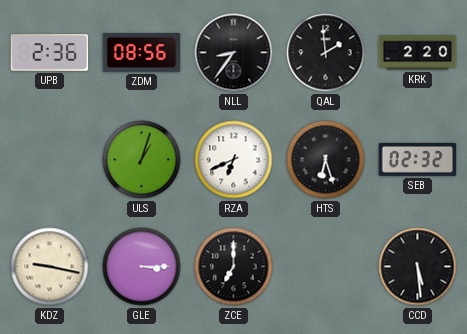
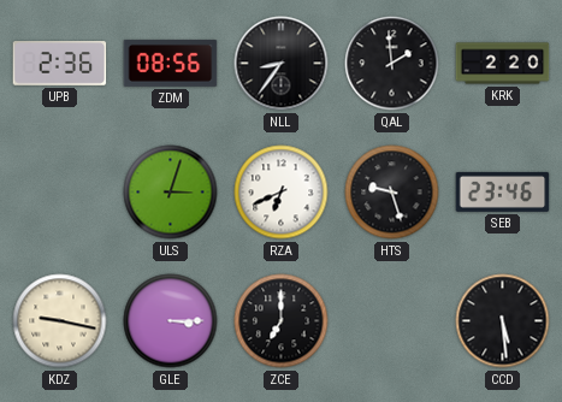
ULS: 1:03 -> 3:03
HTS: 6:27 -> 9:27
SEB: 02:32 -> 23:46
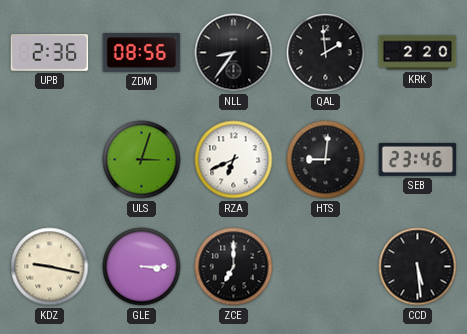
HTS: 9:27 -> 9:01
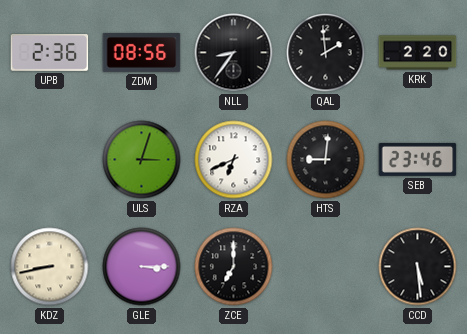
KDZ: 9:17 -> 8:43
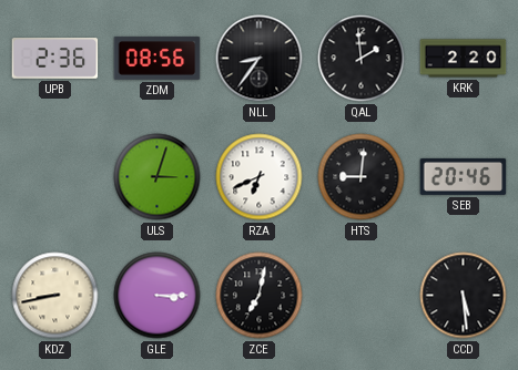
SEB: 23:46 -> 20:46
ZCE: 7:00 -> 7:02
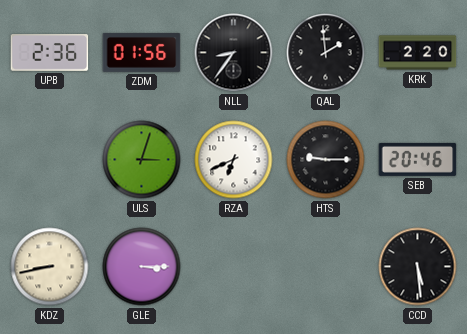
ZDM: 08:56 -> 01:56
HTS: 9:01 -> 9:15
ZCE: 7:02 -> none
